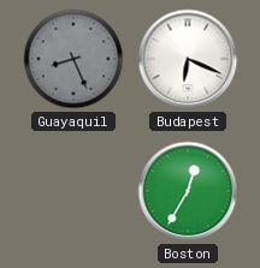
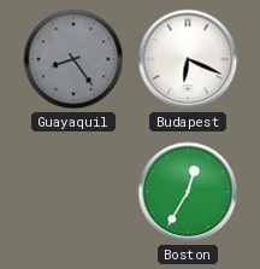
Guayaquil: 8:26 -> 8:24
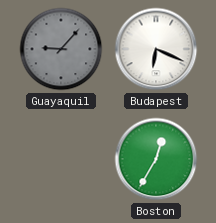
Guayaquil: 8:24 -> 9:07
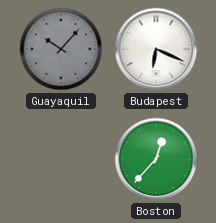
Guayaquil: 9:07 -> 10:07
Boston: 12:35 -> 12:37
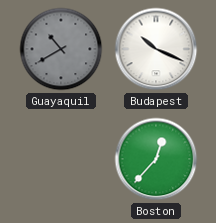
Guayaquil: 10:07 -> 10:40
Budapest: 6:19 -> 10:19
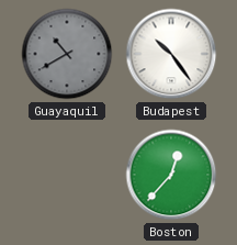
Budapest: 10:19 -> 10:24
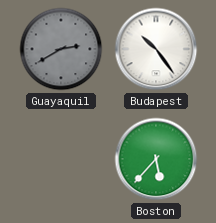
Guayaquil: 10:40 -> 2:40
Boston: 12:37 -> 5:37
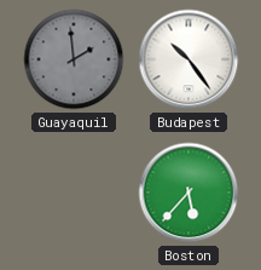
Guayaquil: 2:40 -> 1:59
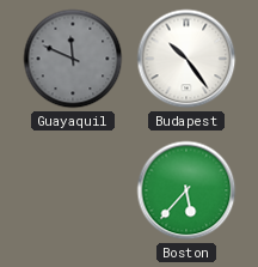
Guayaquil: 1:59 -> 11:49
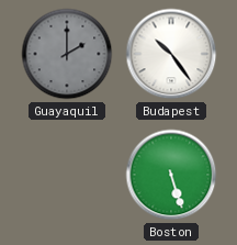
Guayaquil: 11:49 -> 2:00
Boston: 5:37 -> 5:27
